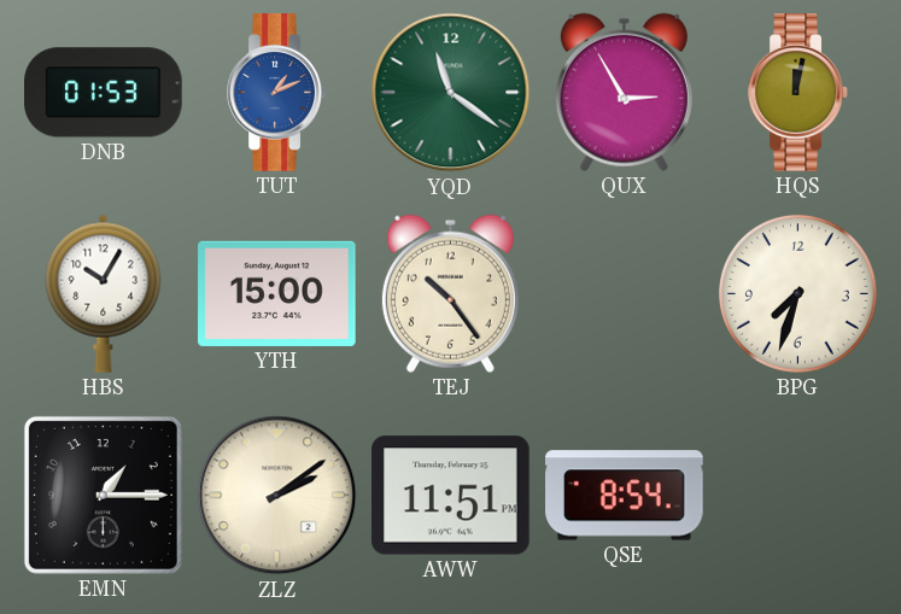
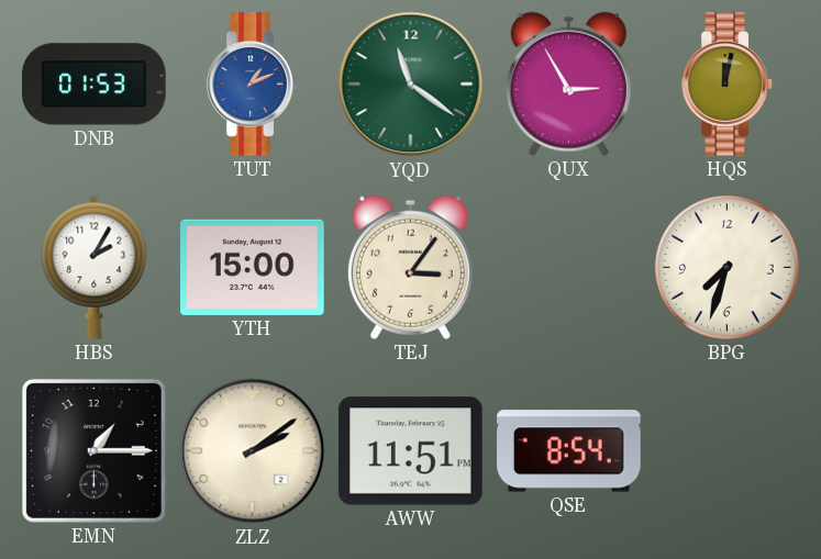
HBS: 10:05 -> 2:05
TEJ: 10:24 -> 3:06
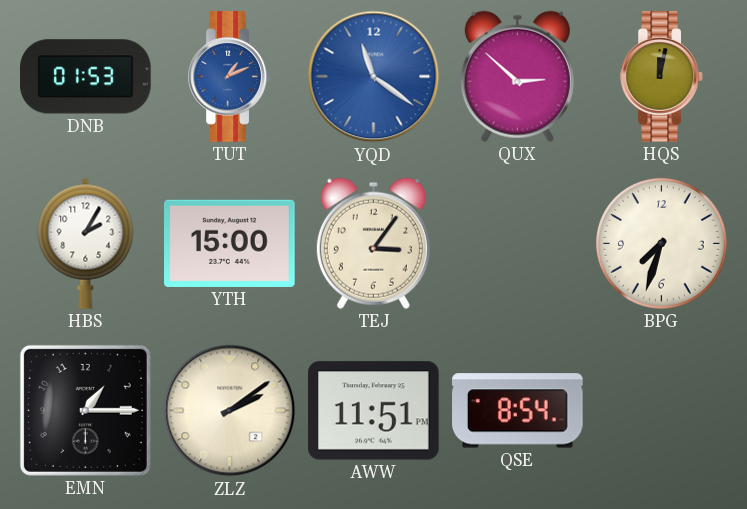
YQD dial: green -> blue
QUX: 2:55 -> 2:52
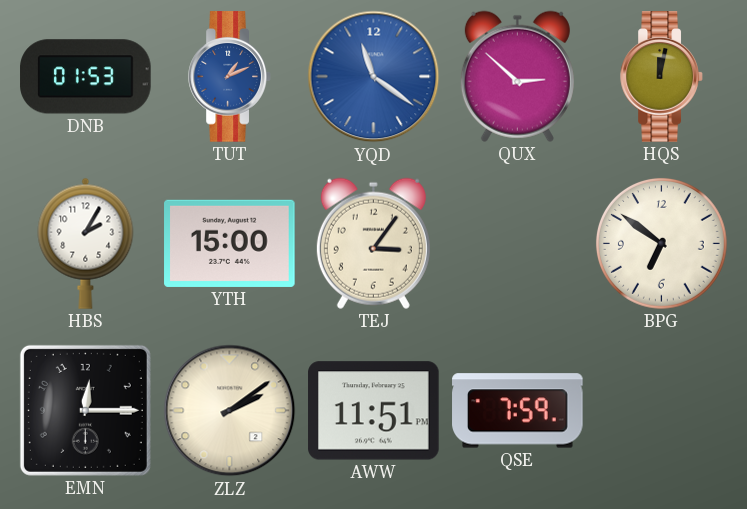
BPG: 7:33 -> 6:51
EMN: 1:15 -> 12:15
QSE: 8:54 -> 7:59
